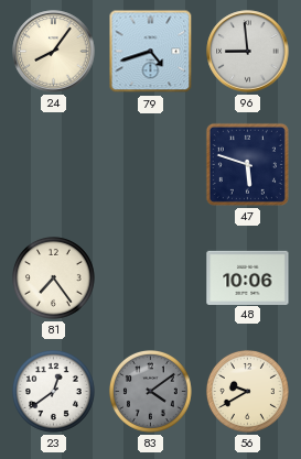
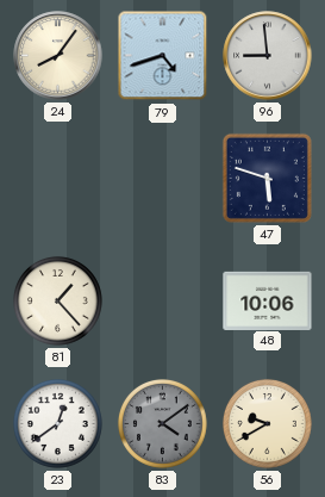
81: 7:24 -> 1:23
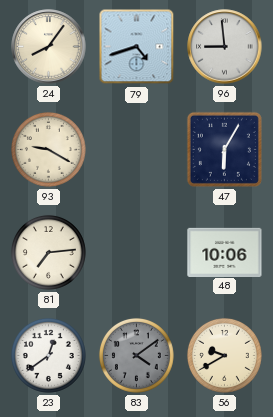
93: none -> 9:20
47: 5:48 -> 6:05
81: 1:23 -> 7:14
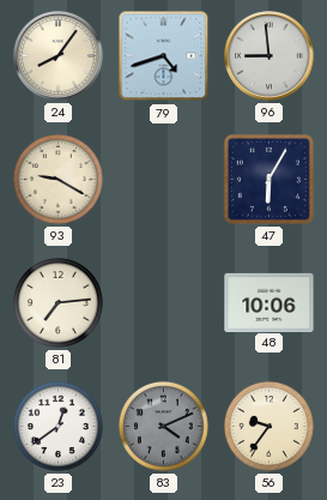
83: 4:09 -> 4:11
56: 9:40 -> 9:36
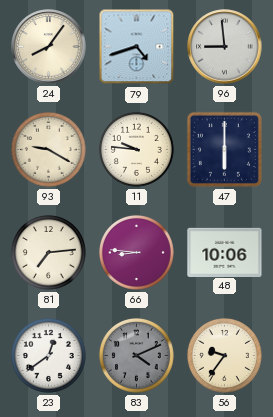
11: none -> 9:46
47: 6:05 -> 6:00
66: none -> 8:46
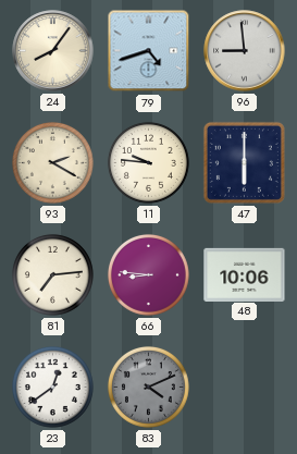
93: 9:20 -> 2:20
56: 9:36 -> none
